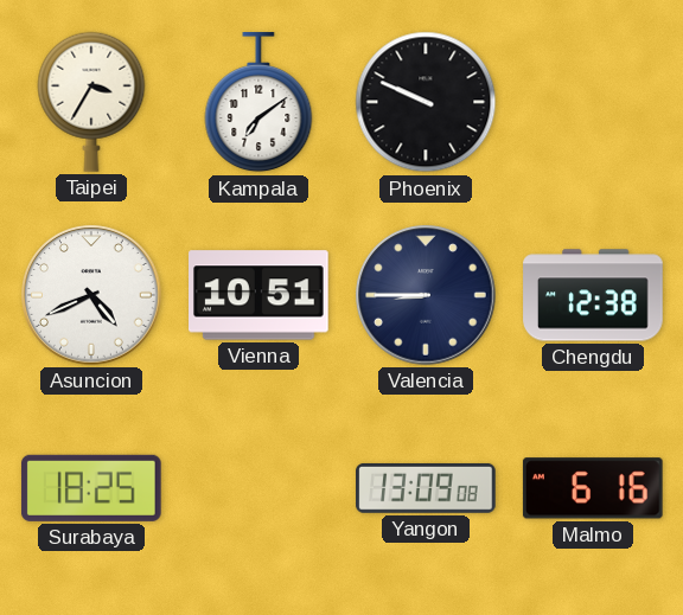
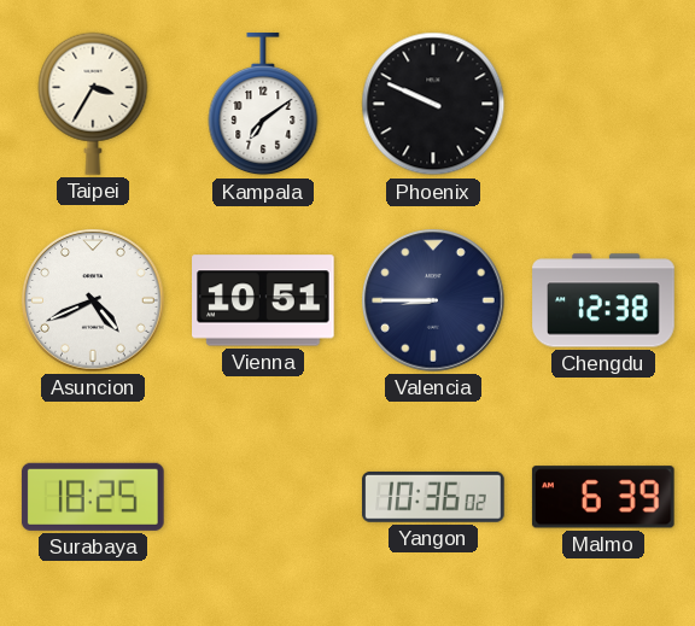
Yangon: 13:09 -> 10:36
Malmo: 6:16 -> 6:39
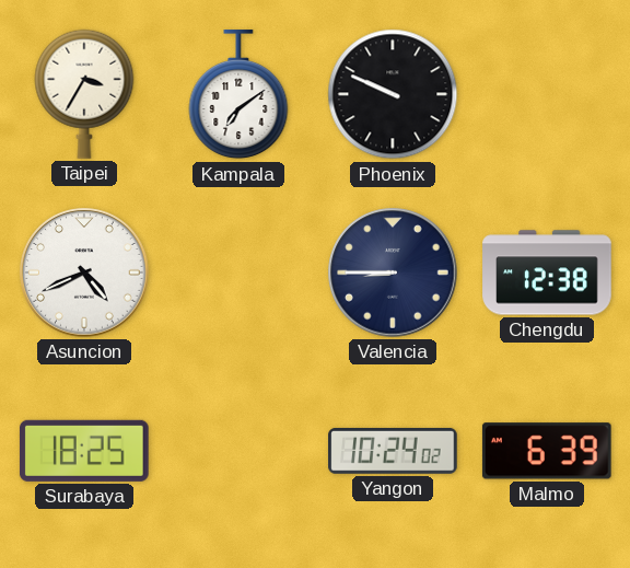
Vienna: 10:51 -> none
Yangon: 10:36 -> 10:24
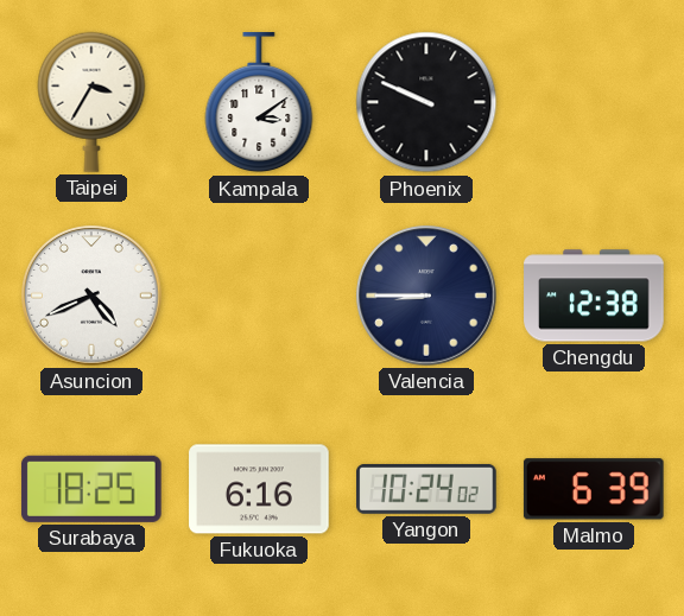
Kampala: 7:09 -> 3:09
Fukuoka: none -> 6:16
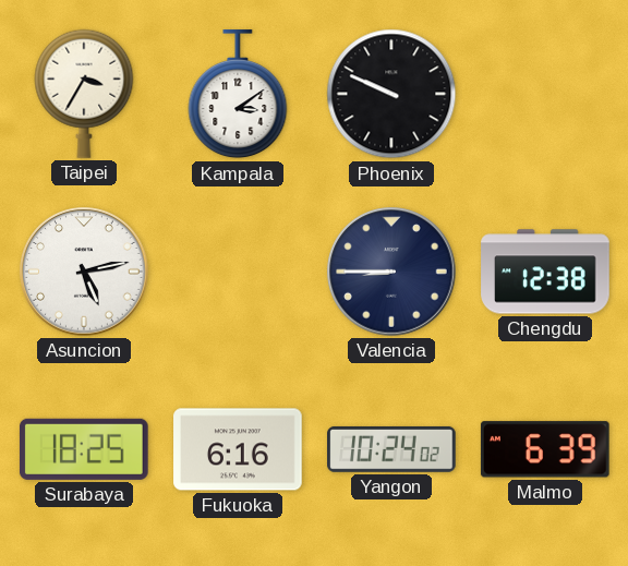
Asuncion: 4:41 -> 5:13
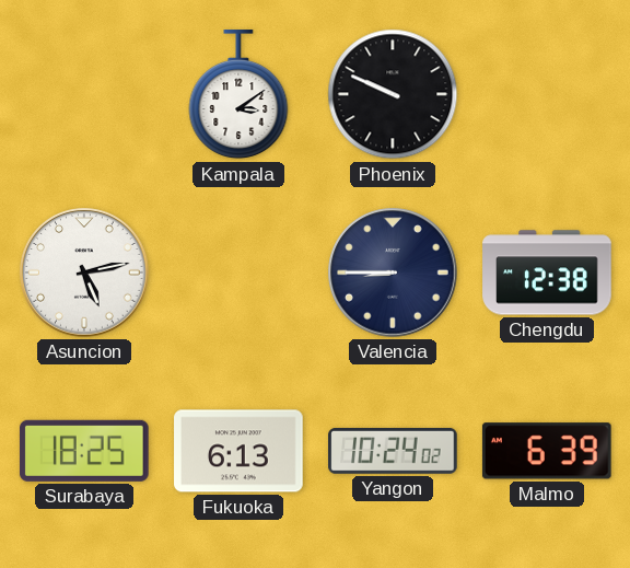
Taipei: 3:35 -> none
Fukuoka: 6:16 -> 6:13
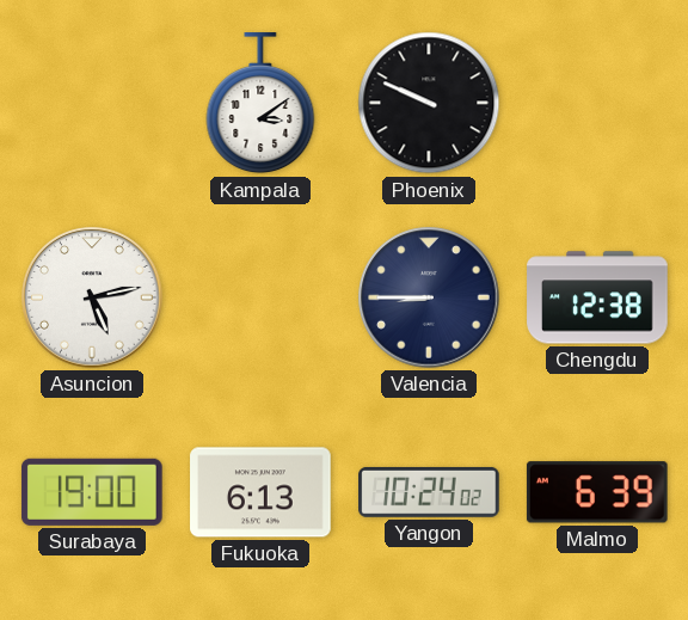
Surabaya: 18:25 -> 19:00
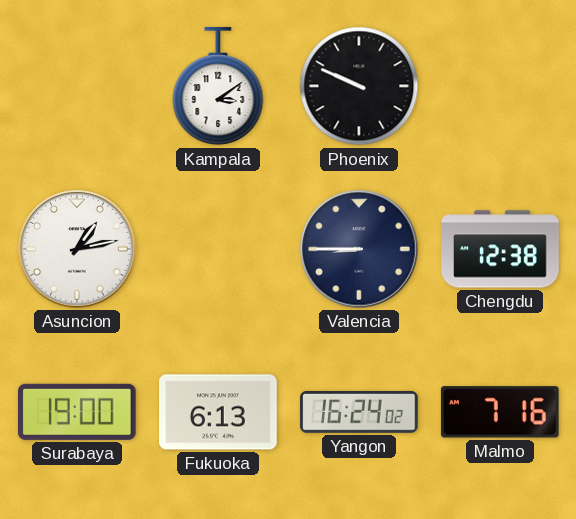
Asuncion: 5:13 -> 1:13
Yangon: 10:24 -> 16:24
Malmo: 6:39 -> 7:16
